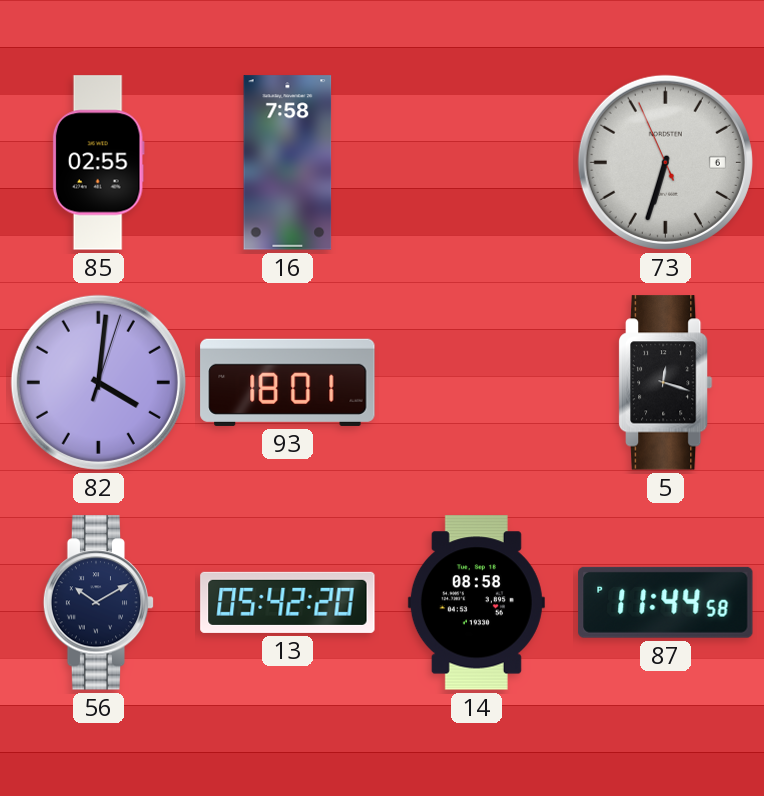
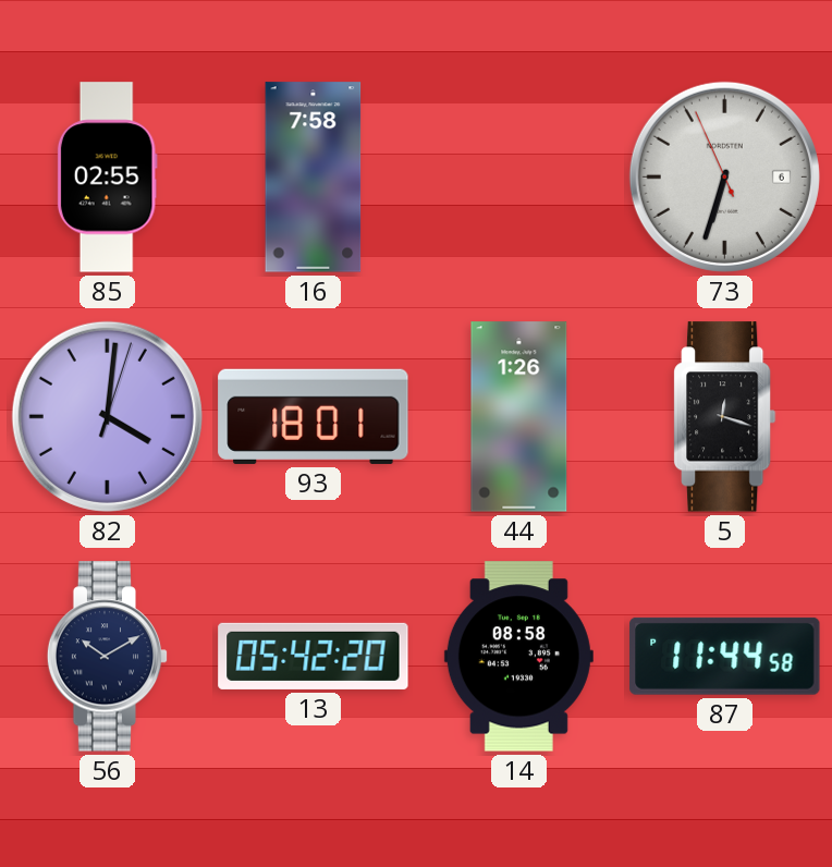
44: none -> 1:26
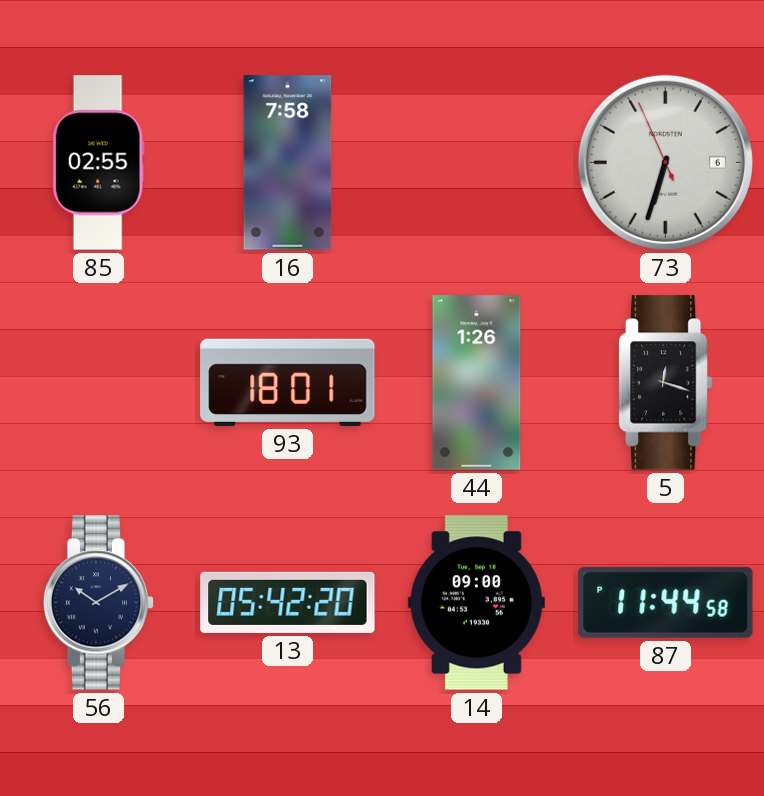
82: 4:01 -> none
14: 08:58 -> 09:00
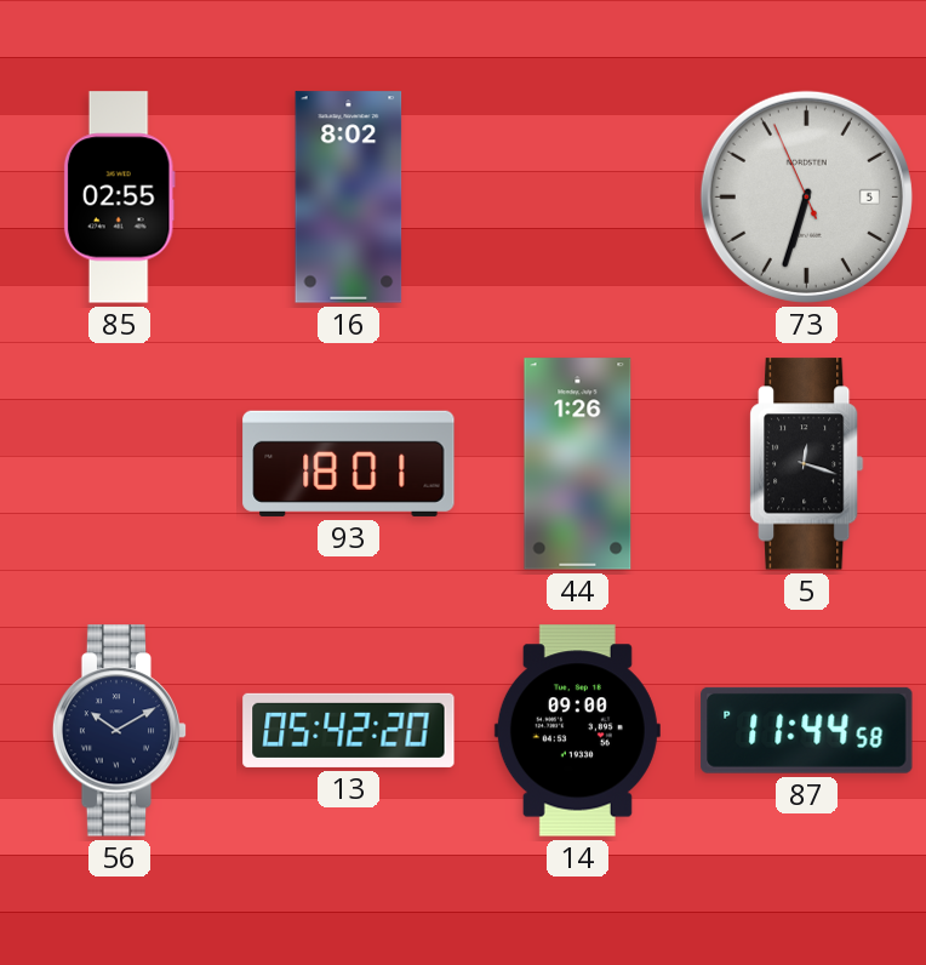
16: 7:58 -> 8:02
73 date: 6 -> 5
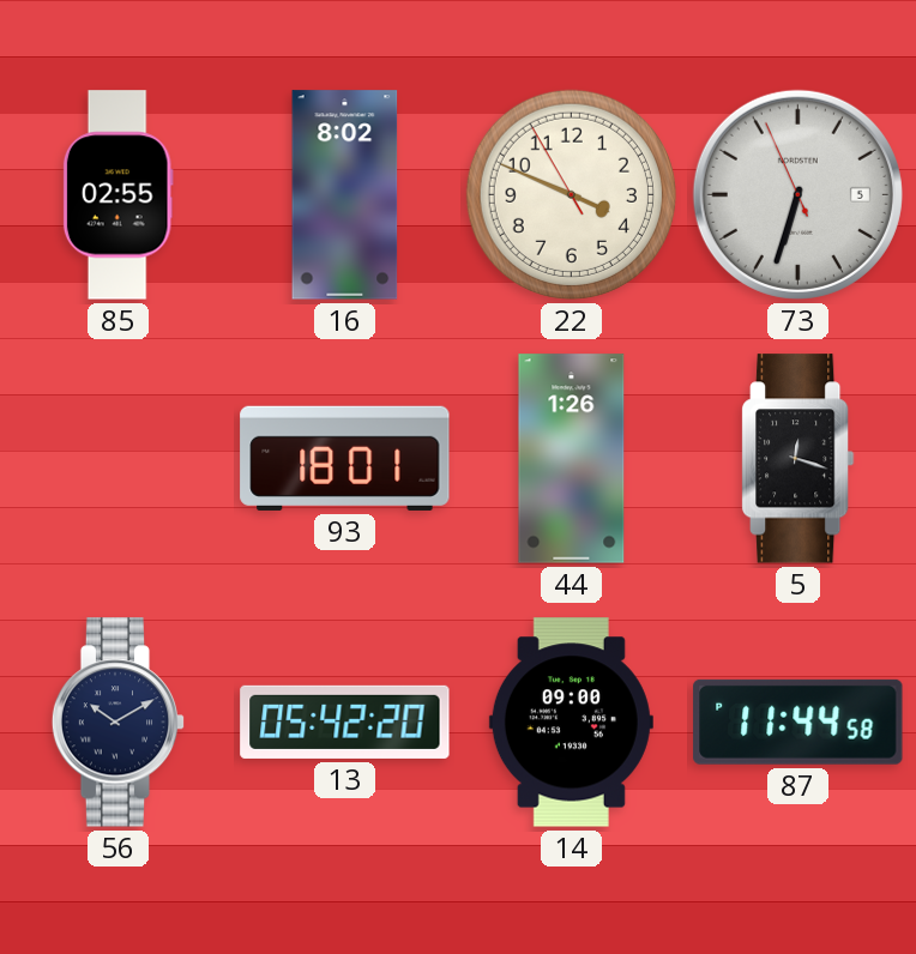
22: none -> 3:48
